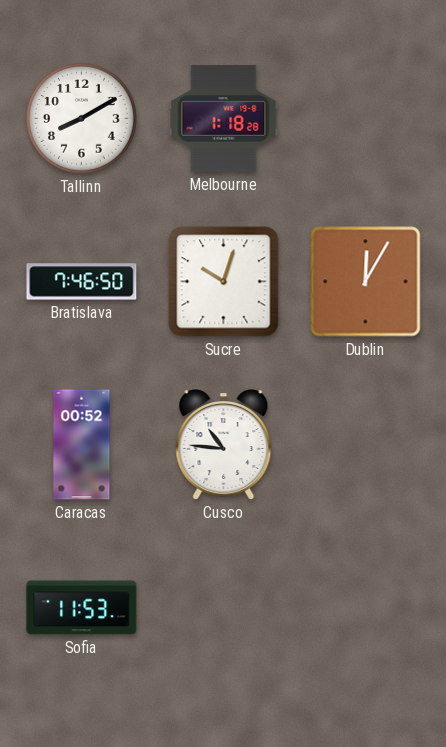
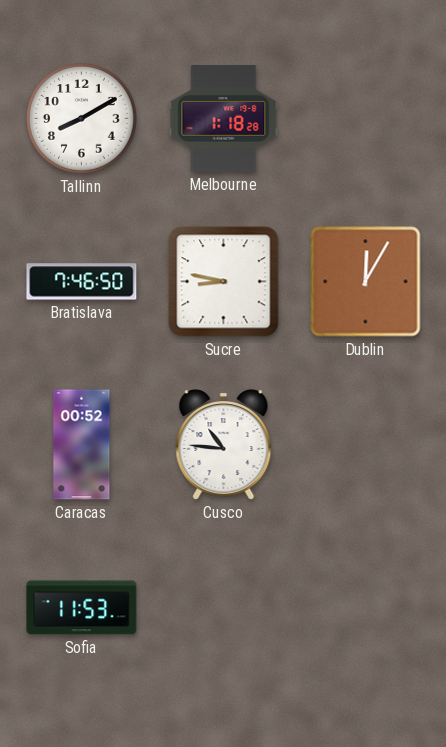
Sucre: 10:03 -> 8:47
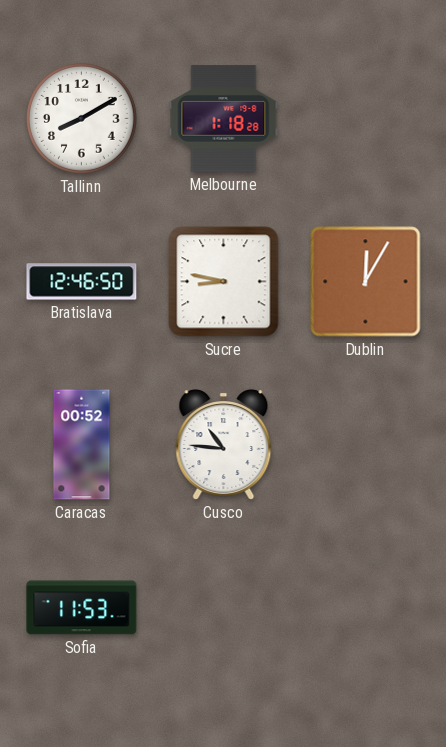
Bratislava: 7:46 -> 12:46
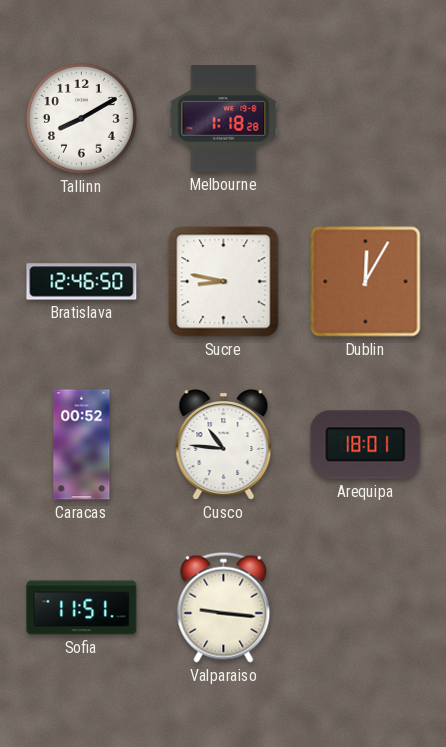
Arequipa: none -> 18:01
Sofia: 11:53 -> 11:51
Valparaiso: none -> 9:16
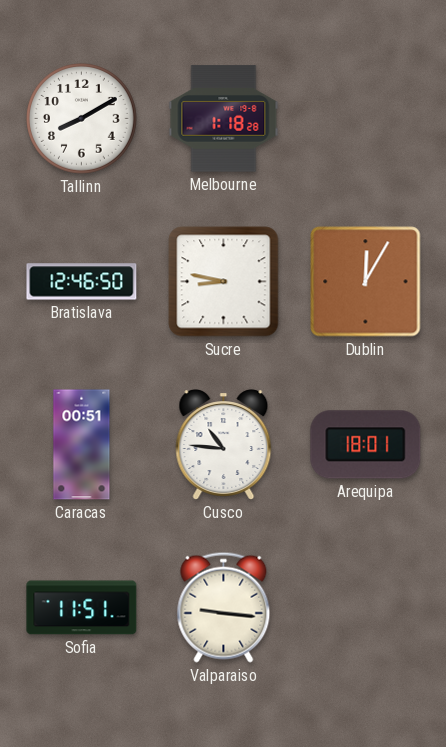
Caracas: 00:52 -> 00:51
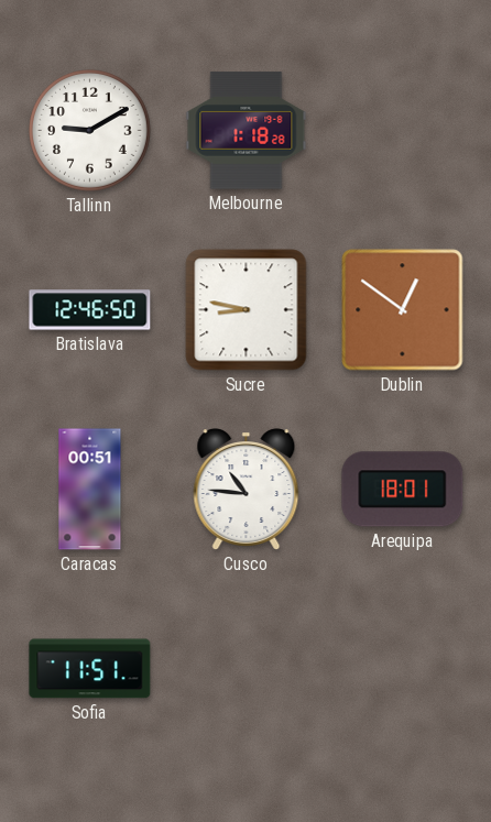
Tallinn: 8:10 -> 9:10
Dublin: 12:05 -> 12:51
Valparaiso: 9:16 -> none
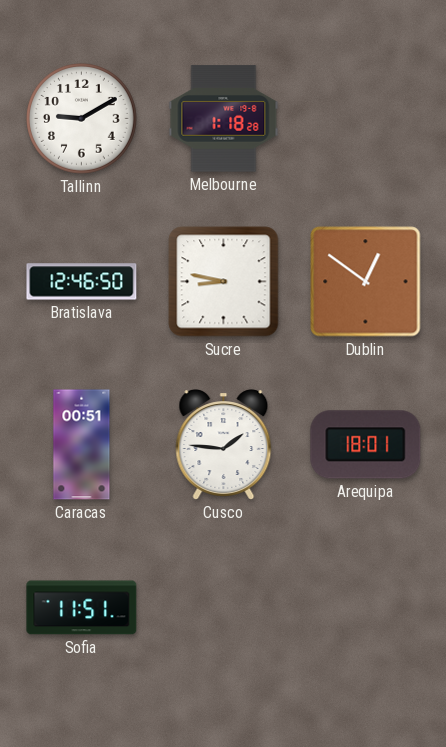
Cusco: 10:46 -> 1:46
